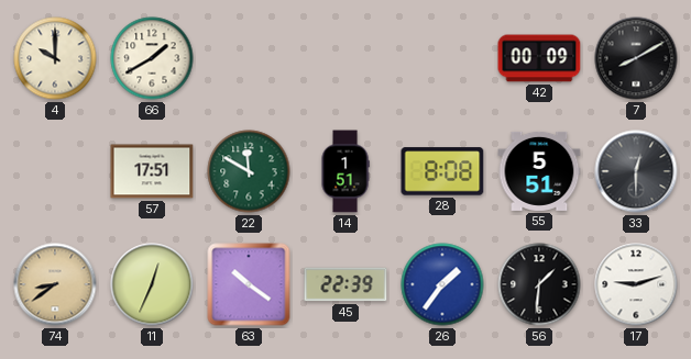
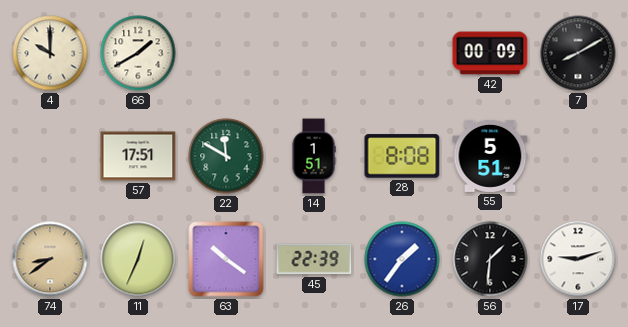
33: 12:30 -> none
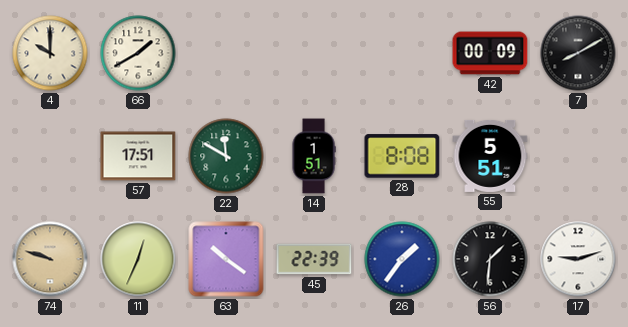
74: 8:39 -> 9:48
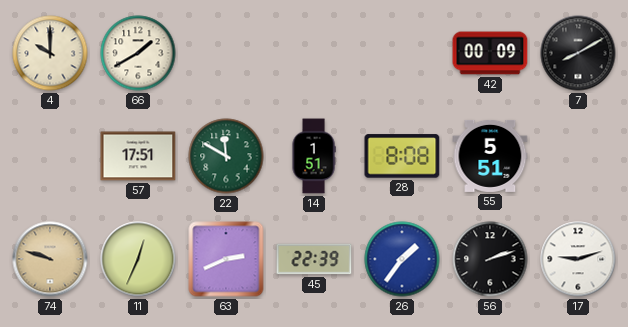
63: 10:21 -> 2:41
56: 1:31 -> 2:12
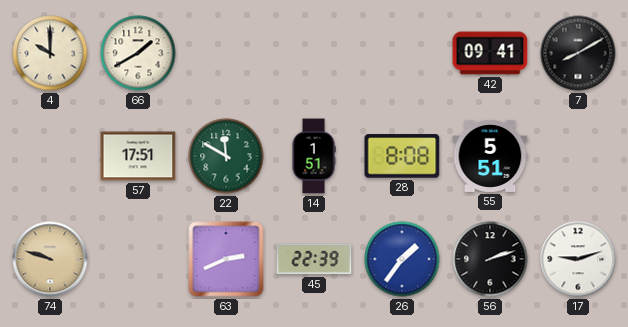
42: 00:09 -> 09:41
11: 12:34 -> none
